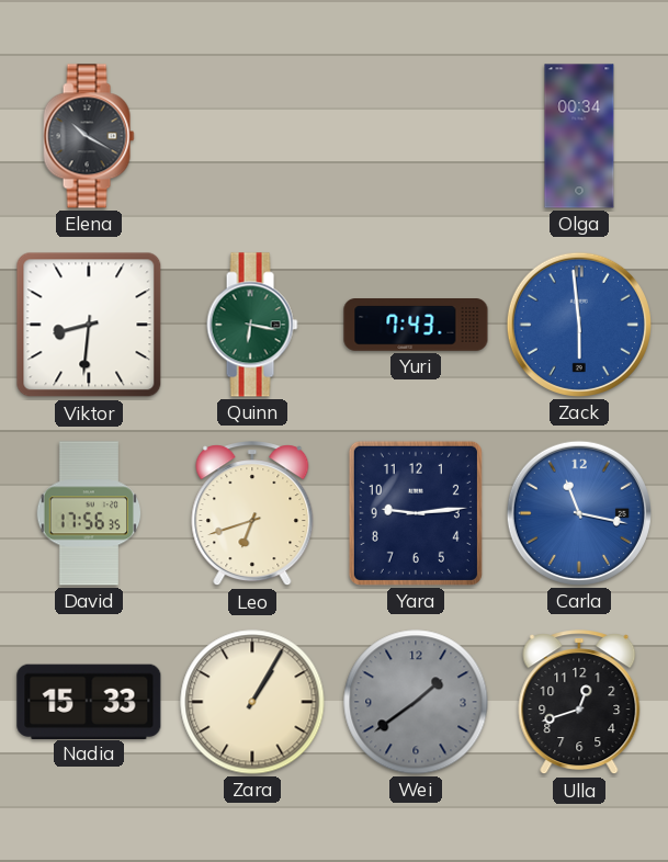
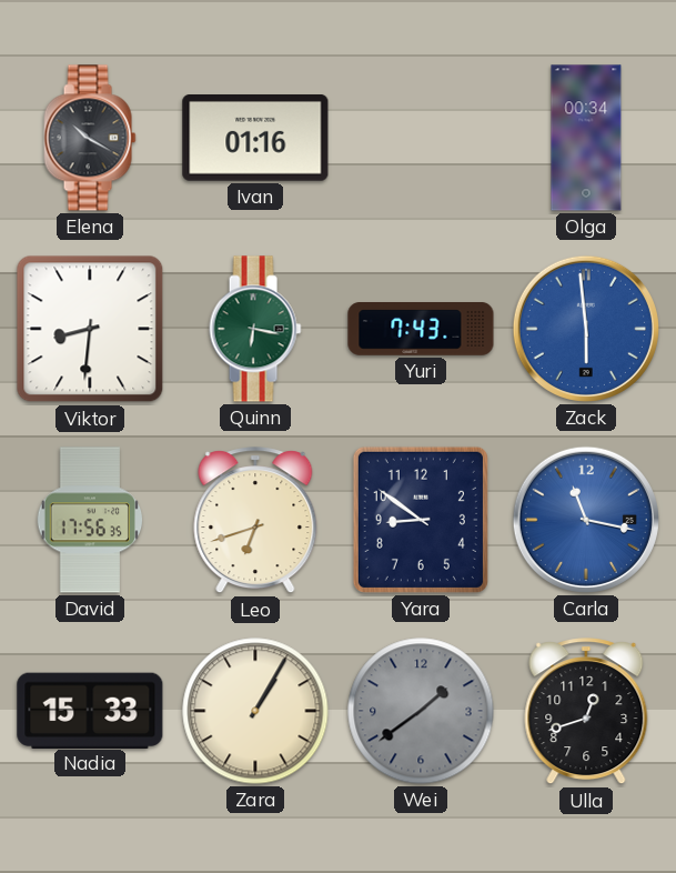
Ivan: none -> 01:16
Yara: 9:14 -> 8:51
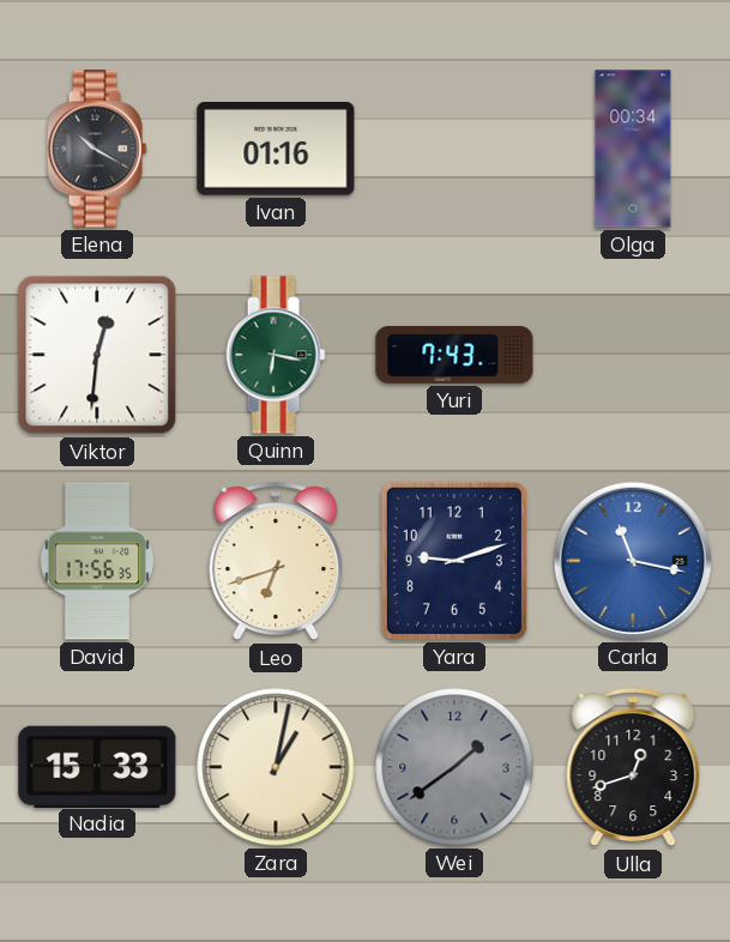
Viktor: 8:31 -> 12:31
Zack: 5:59 -> none
Yara: 8:51 -> 9:12
Zara: 1:05 -> 1:02
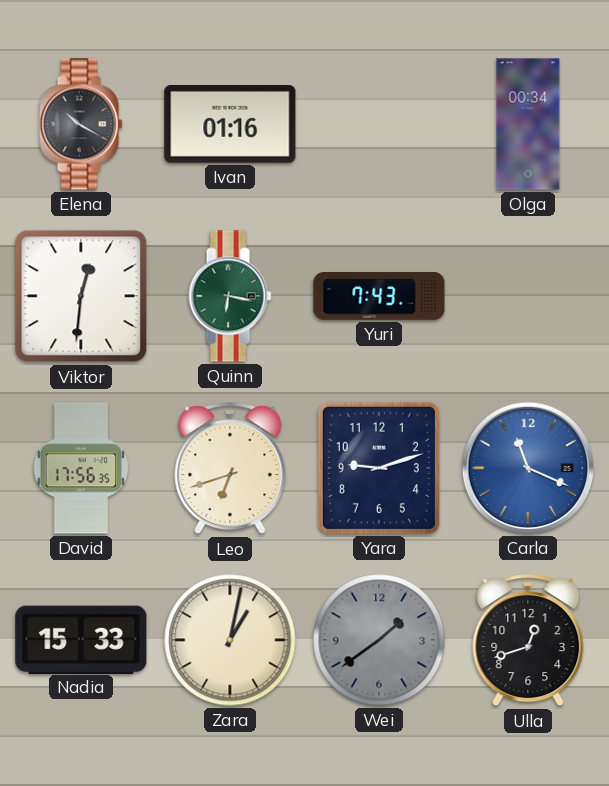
Carla: 11:17 -> 11:19
